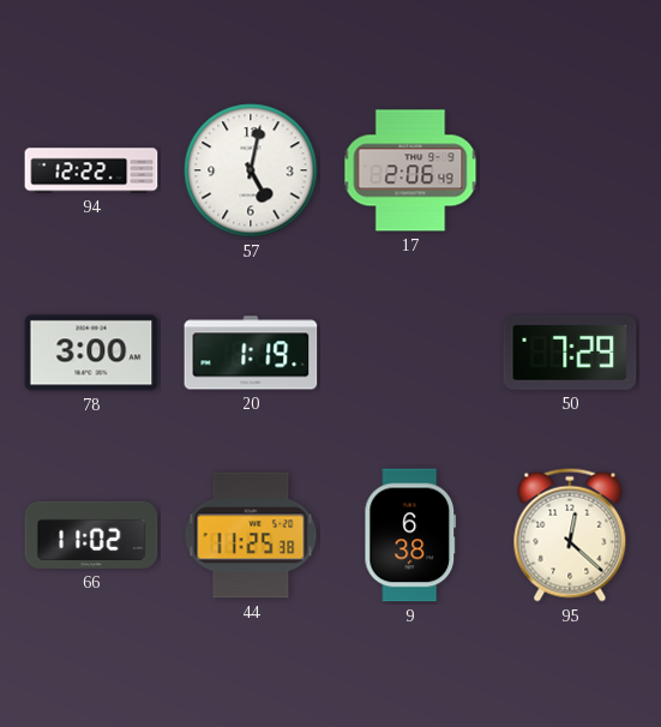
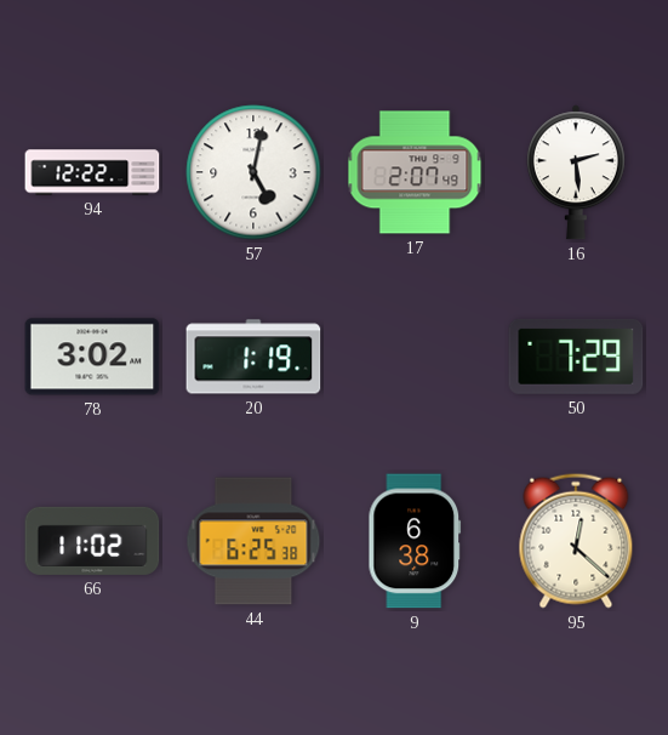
17: 2:06 -> 2:07
16: none -> 2:29
78: 3:00 -> 3:02
44: 11:25 -> 6:25
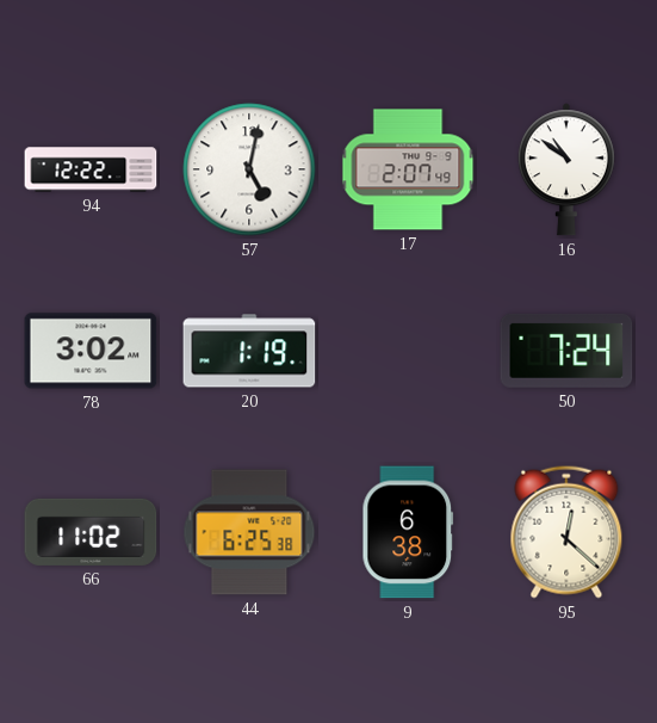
16: 2:29 -> 10:51
50: 7:29 -> 7:24
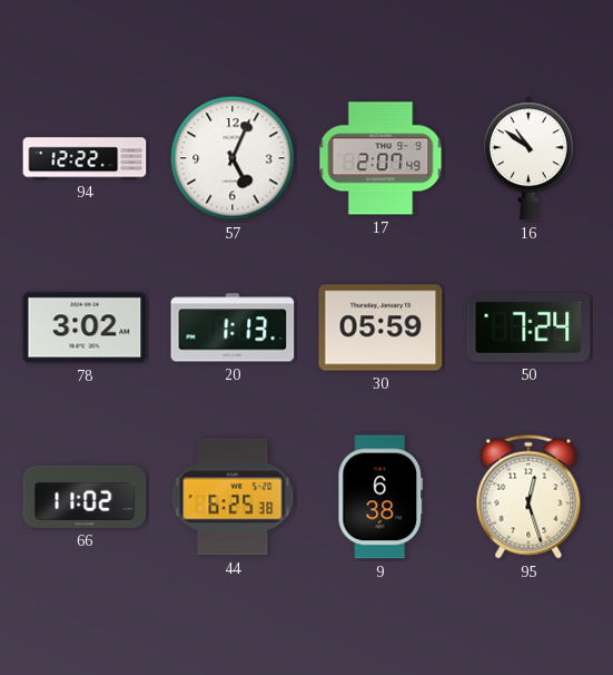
57: 5:02 -> 5:04
20: 1:19 -> 1:13
30: none -> 05:59
95: 12:22 -> 12:27
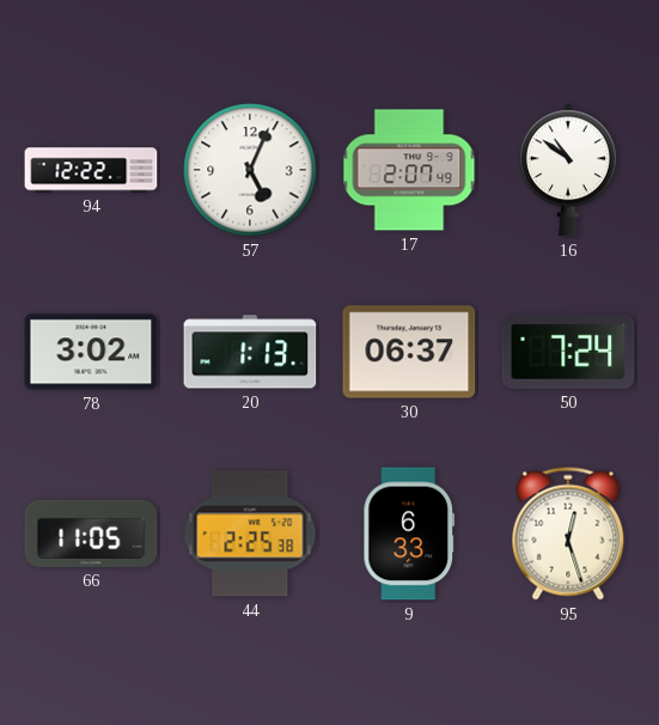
30: 05:59 -> 06:37
66: 11:02 -> 11:05
44: 6:25 -> 2:25
9: 6:38 -> 6:33
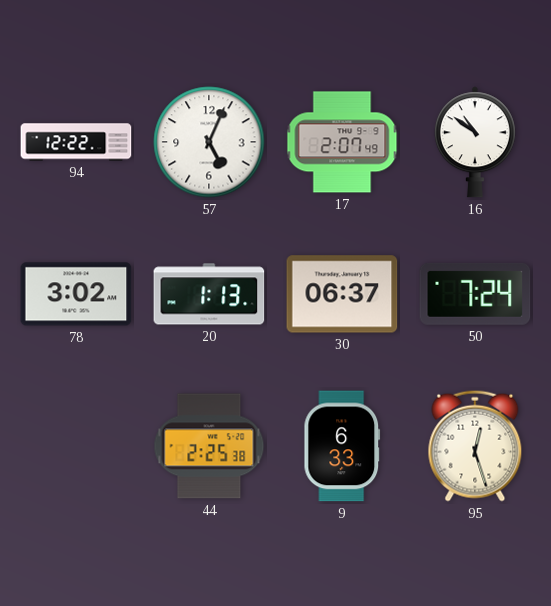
66: 11:05 -> none
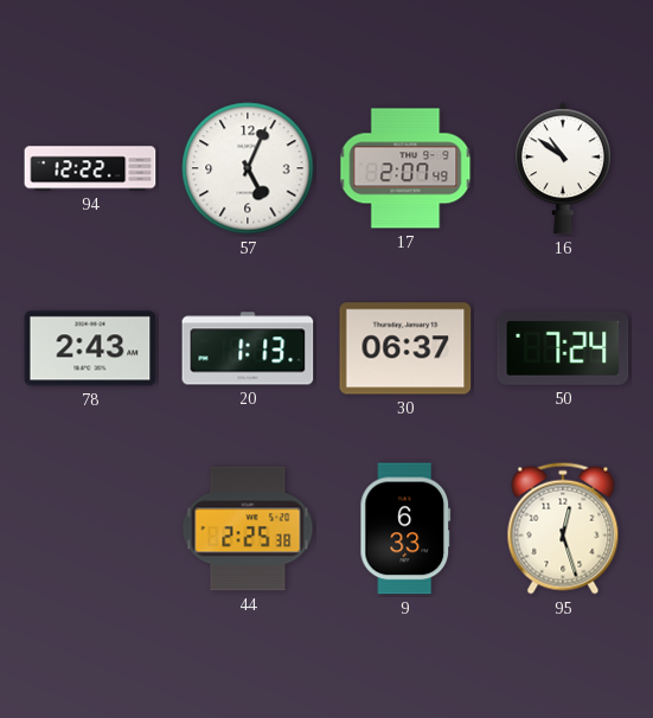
78: 3:02 -> 2:43
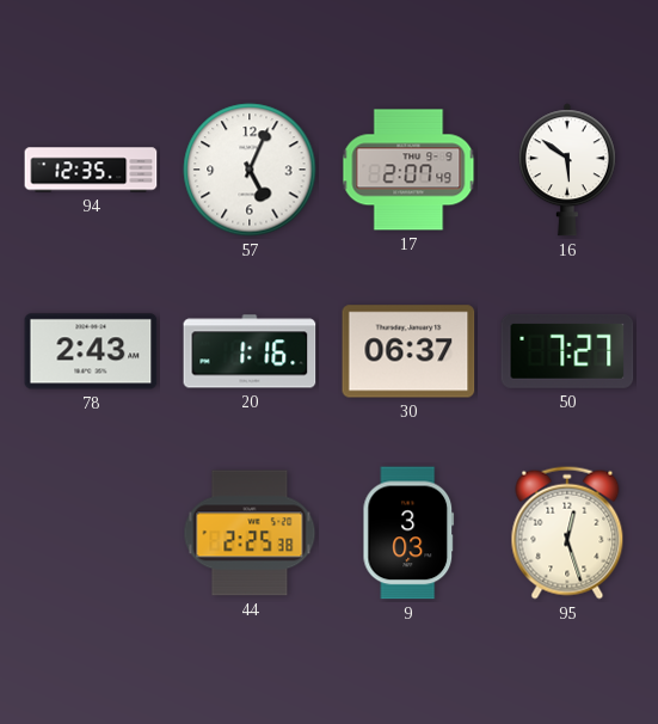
94: 12:22 -> 12:35
16: 10:51 -> 5:51
20: 1:13 -> 1:16
50: 7:24 -> 7:27
9: 6:33 -> 3:03
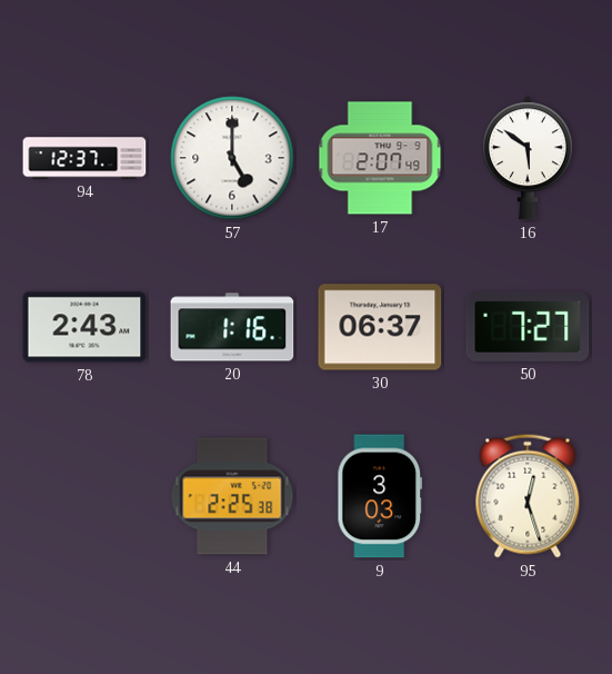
94: 12:35 -> 12:37
57: 5:04 -> 5:00
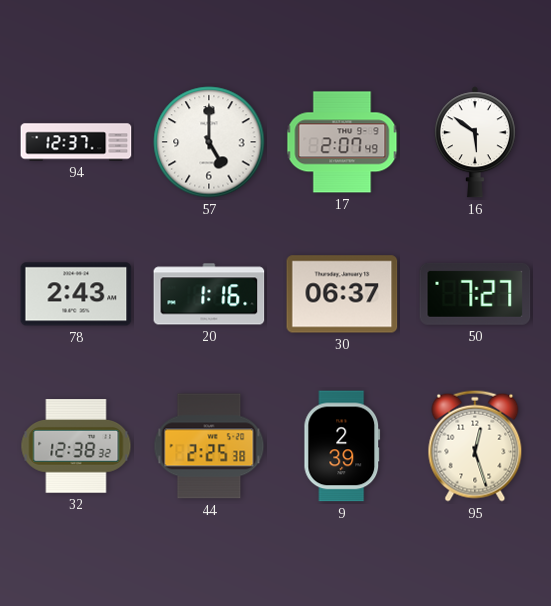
32: none -> 12:38
9: 3:03 -> 2:39
